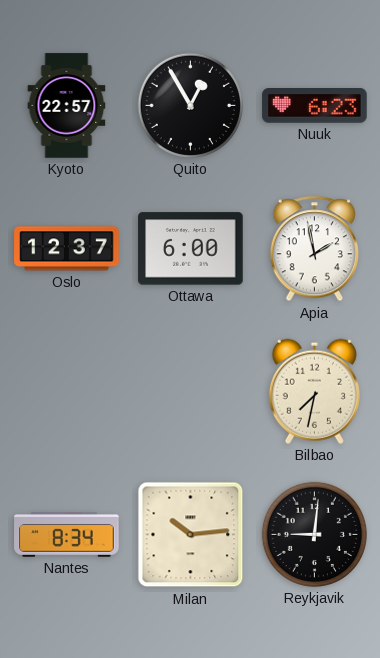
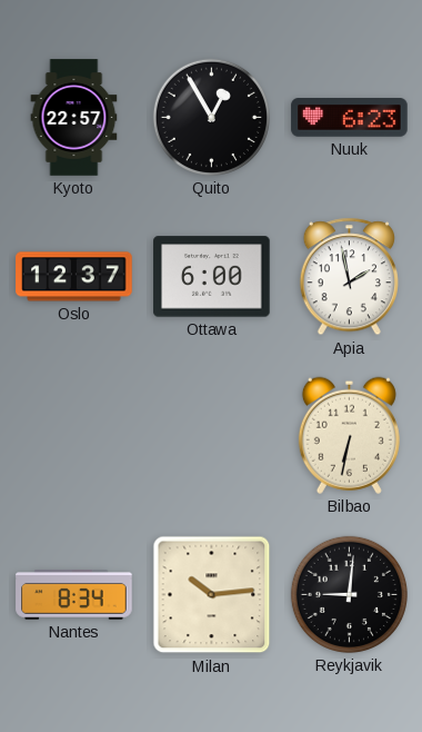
Bilbao: 7:32 -> 6:32
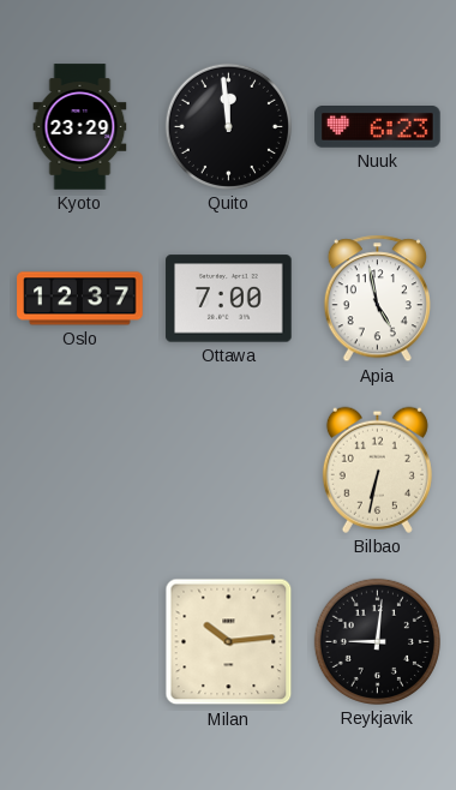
Kyoto: 22:57 -> 23:29
Quito: 12:55 -> 11:59
Ottawa: 6:00 -> 7:00
Apia: 1:58 -> 4:58
Nantes: 8:34 -> none
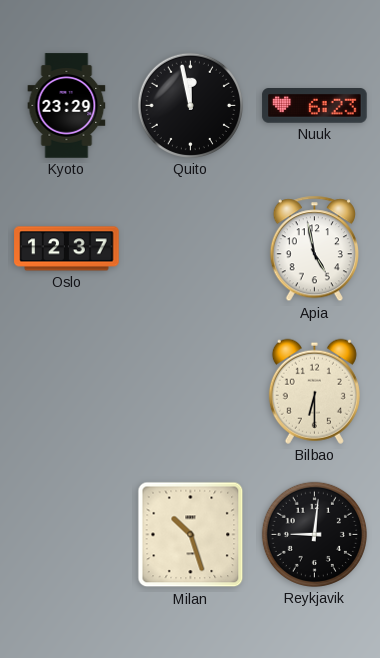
Quito: 11:59 -> 11:58
Ottawa: 7:00 -> none
Bilbao: 6:32 -> 6:30
Milan: 10:14 -> 10:27
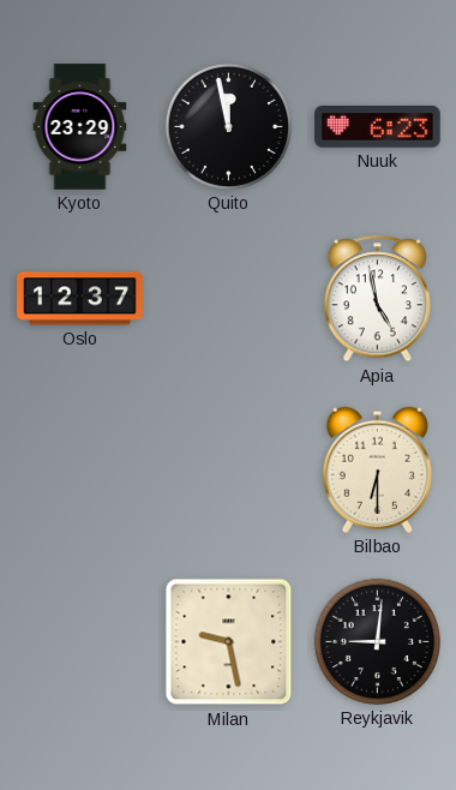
Milan: 10:27 -> 9:28
